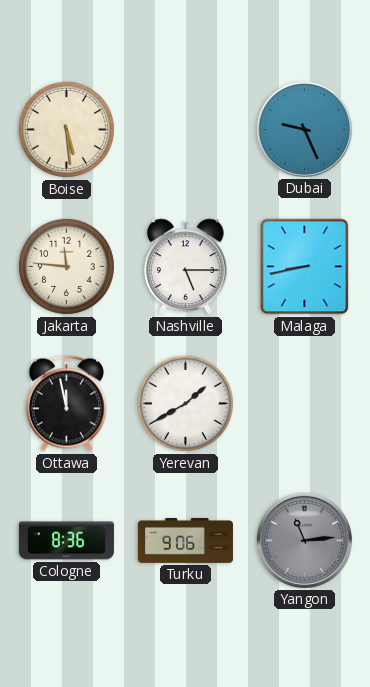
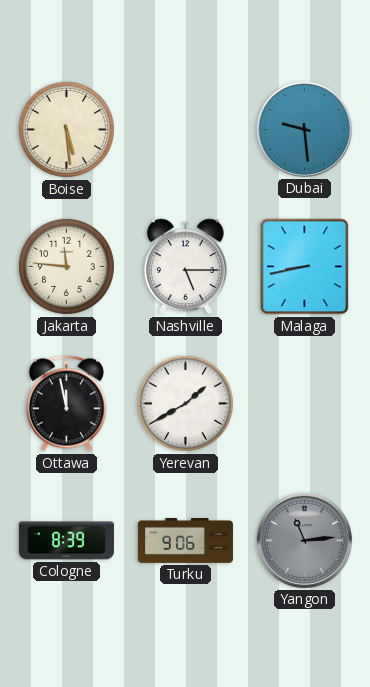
Dubai: 9:26 -> 9:29
Cologne: 8:36 -> 8:39
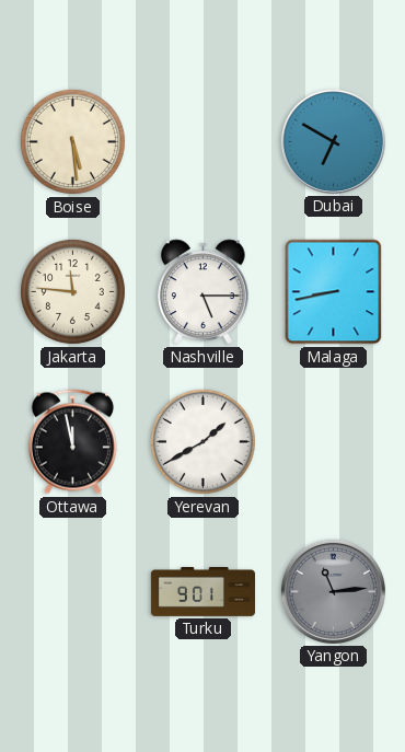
Dubai: 9:29 -> 6:50
Cologne: 8:39 -> none
Turku: 9:06 -> 9:01
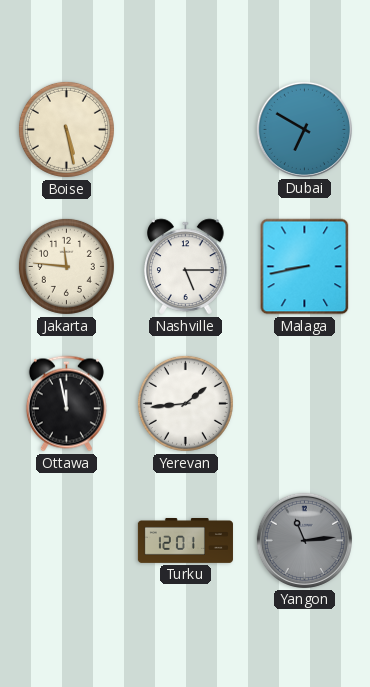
Boise: 5:29 -> 5:28
Yerevan: 1:40 -> 1:44
Turku: 9:01 -> 12:01
